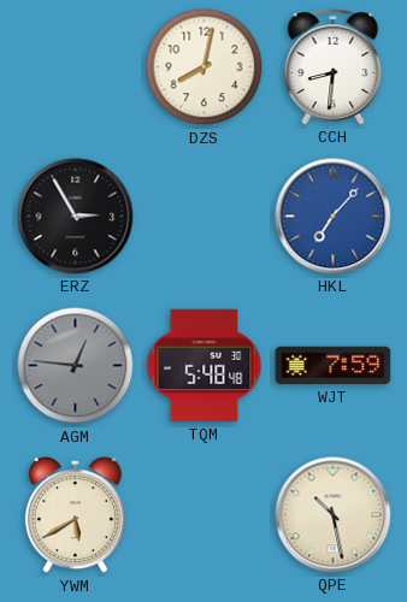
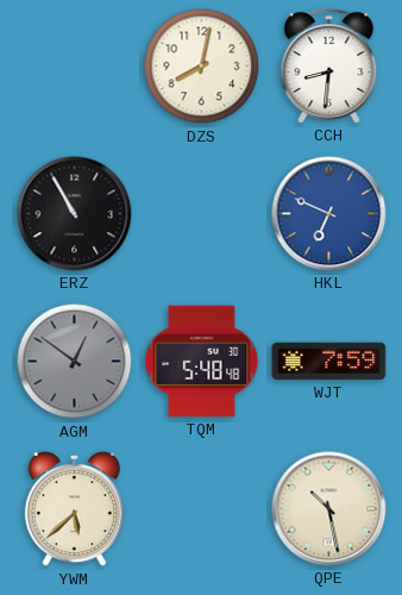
ERZ: 2:55 -> 10:55
HKL: 7:07 -> 6:49
AGM: 12:46 -> 12:51
YWM: 5:40 -> 5:38
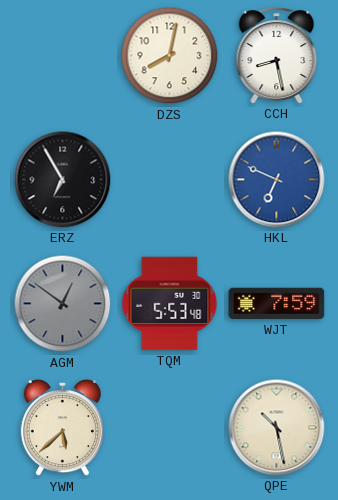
CCH: 8:31 -> 8:28
ERZ: 10:55 -> 6:55
TQM: 5:48 -> 5:53
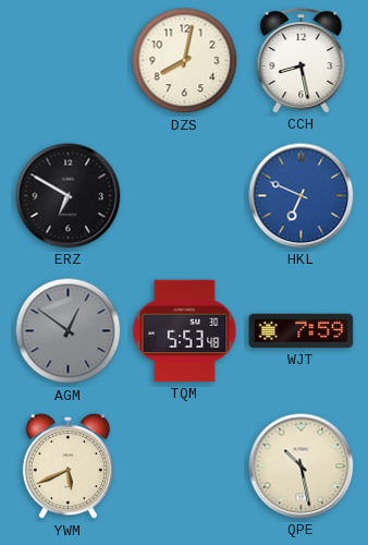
ERZ: 6:55 -> 6:50
YWM: 5:38 -> 5:41
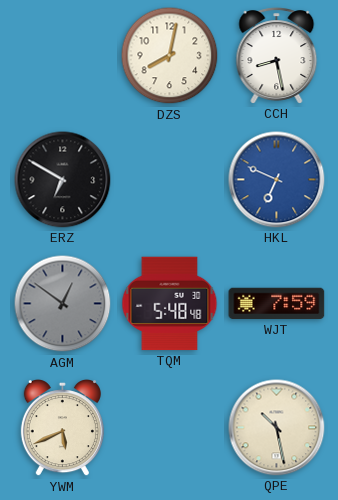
TQM: 5:53 -> 5:48
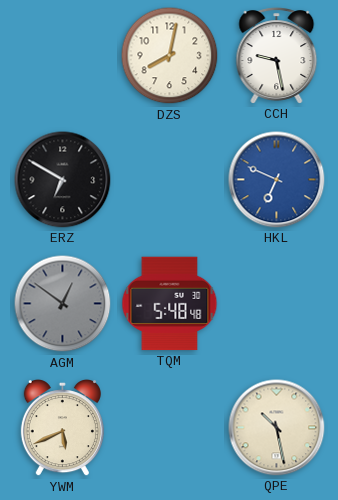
CCH: 8:28 -> 9:28
WJT: 7:59 -> none
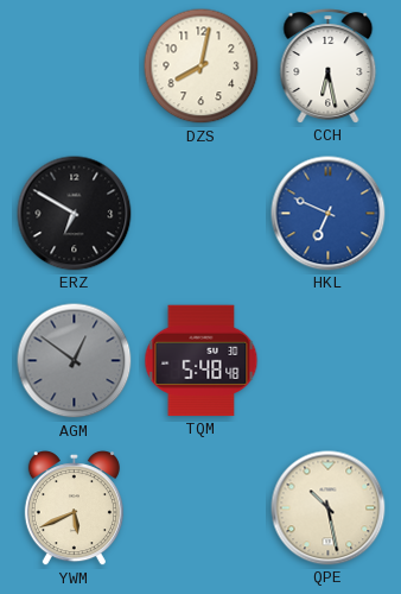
CCH: 9:28 -> 6:28
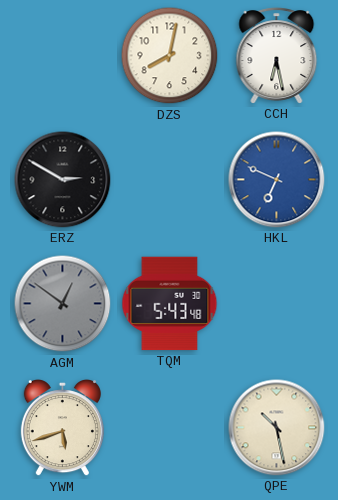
ERZ: 6:50 -> 2:50
TQM: 5:48 -> 5:43
YWM: 5:41 -> 5:42
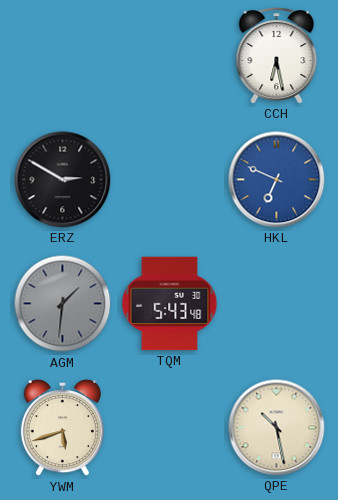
DZS: 8:02 -> none
AGM: 12:51 -> 1:31
